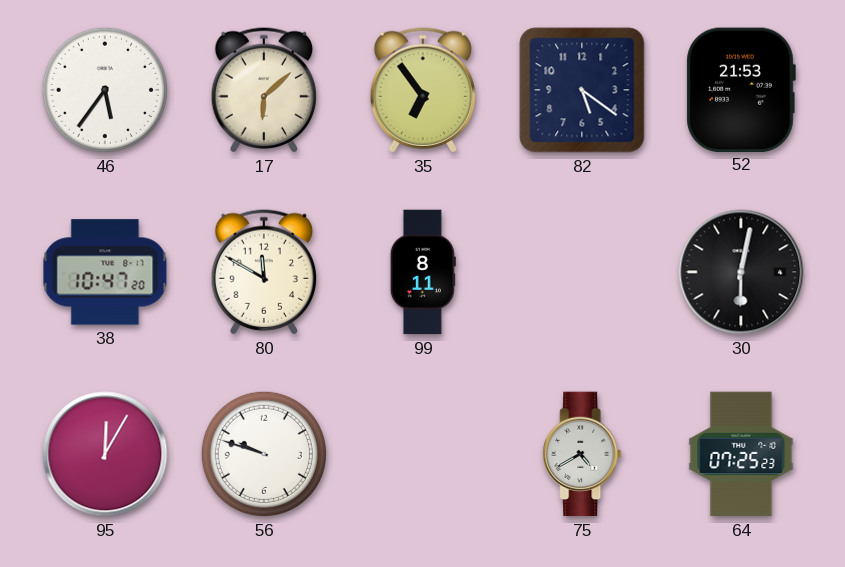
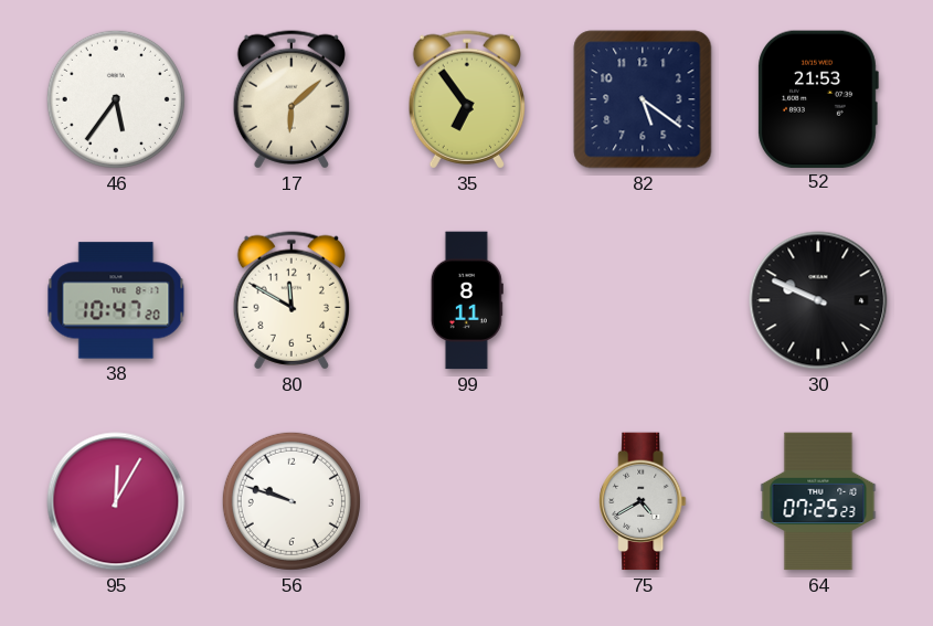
30: 6:02 -> 9:49
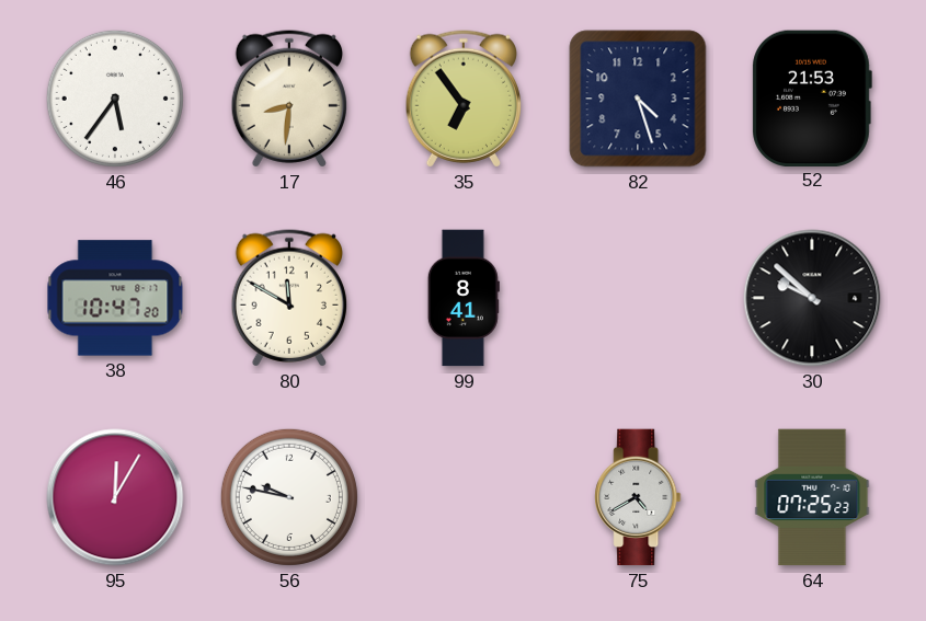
17: 6:08 -> 8:31
82: 5:21 -> 4:27
99: 8:11 -> 8:41
30: 9:49 -> 9:52
56: 9:48 -> 9:47
